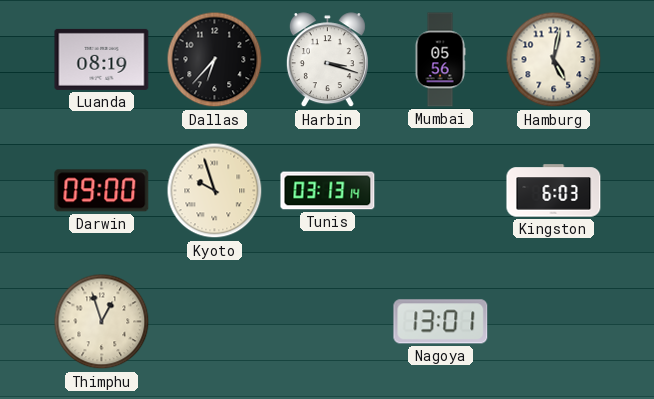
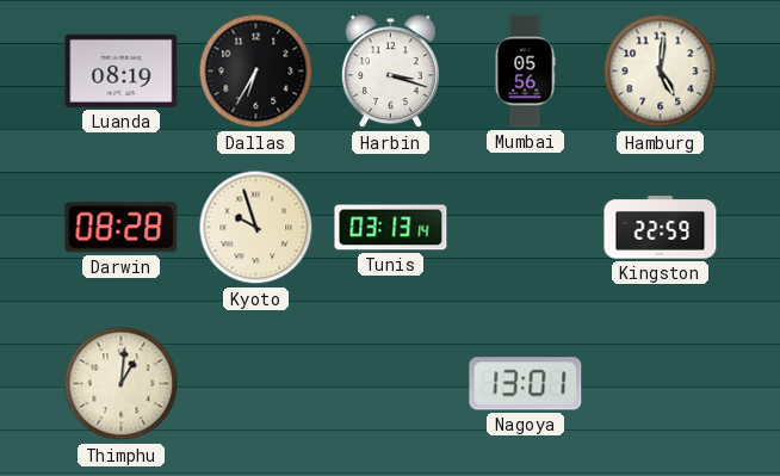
Dallas: 6:37 -> 6:35
Hamburg: 5:02 -> 5:01
Darwin: 09:00 -> 08:28
Kingston: 6:03 -> 22:59
Thimphu: 12:57 -> 1:01
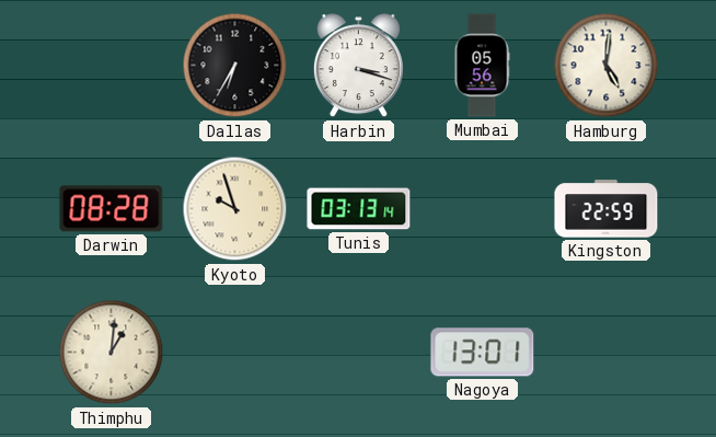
Luanda: 08:19 -> none
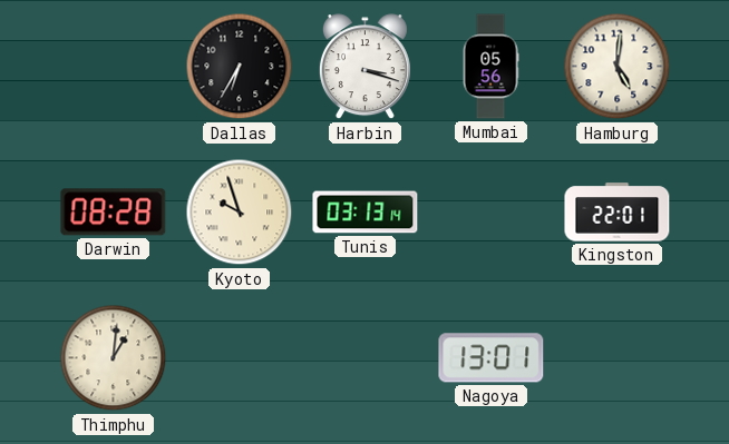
Kingston: 22:59 -> 22:01
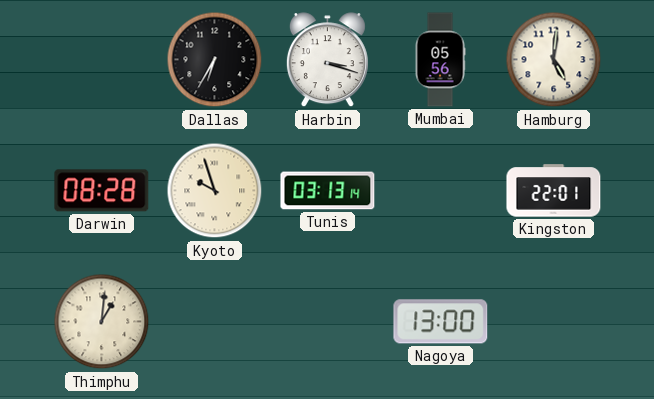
Nagoya: 13:01 -> 13:00
